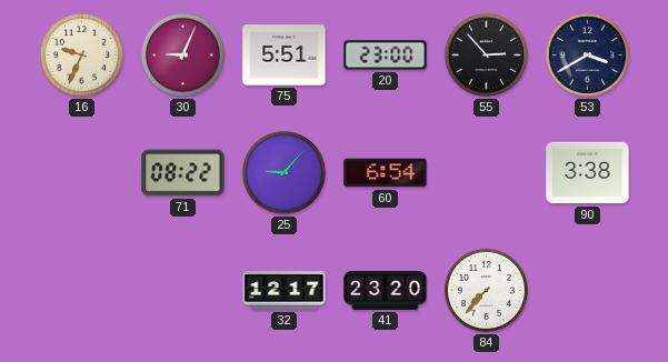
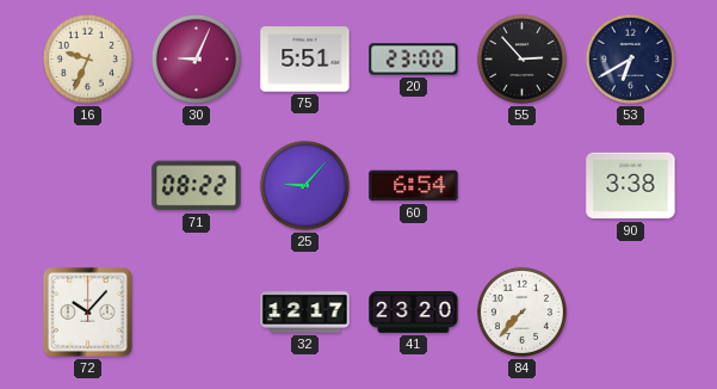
53: 3:40 -> 6:40
72: none -> 10:07
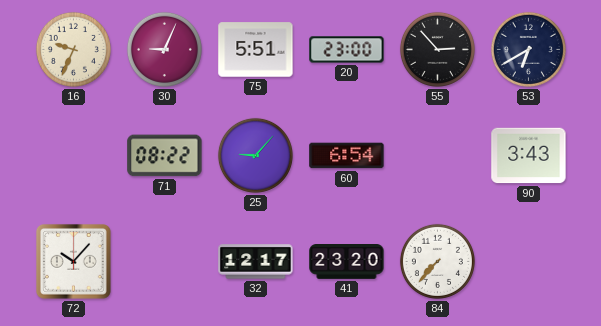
90: 3:38 -> 3:43
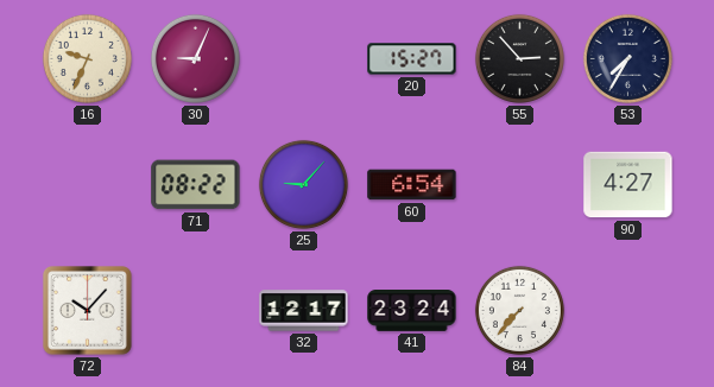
75: 5:51 -> none
20: 23:00 -> 15:27
53: 6:40 -> 7:35
90: 3:43 -> 4:27
41: 23:20 -> 23:24
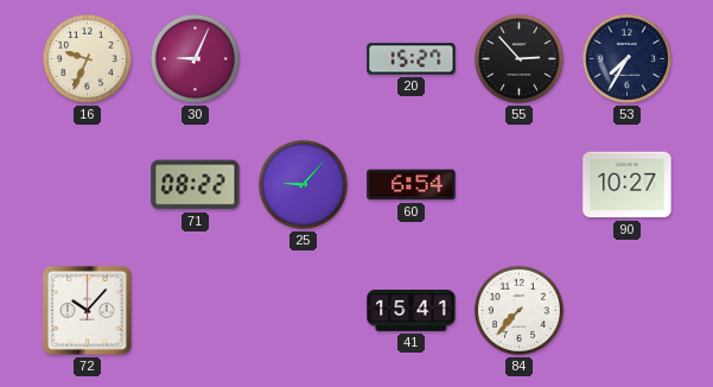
90: 4:27 -> 10:27
32: 12:17 -> none
41: 23:24 -> 15:41
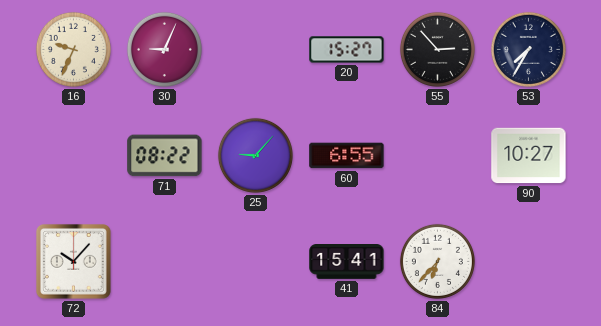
60: 6:54 -> 6:55
84: 7:37 -> 6:37
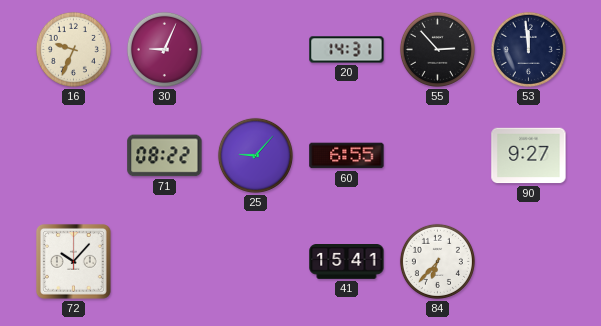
20: 15:27 -> 14:31
53: 7:35 -> 11:59
90: 10:27 -> 9:27
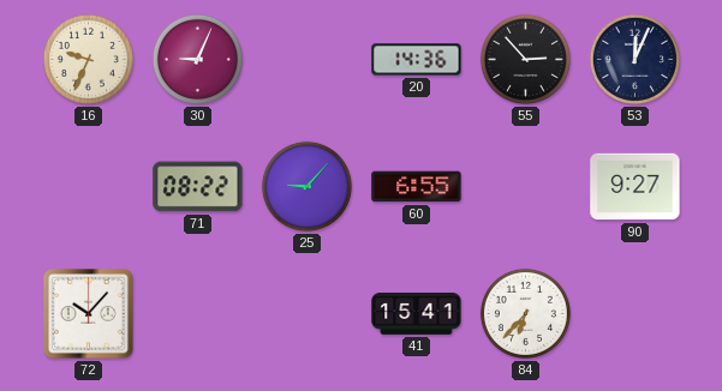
20: 14:31 -> 14:36
53: 11:59 -> 12:04
